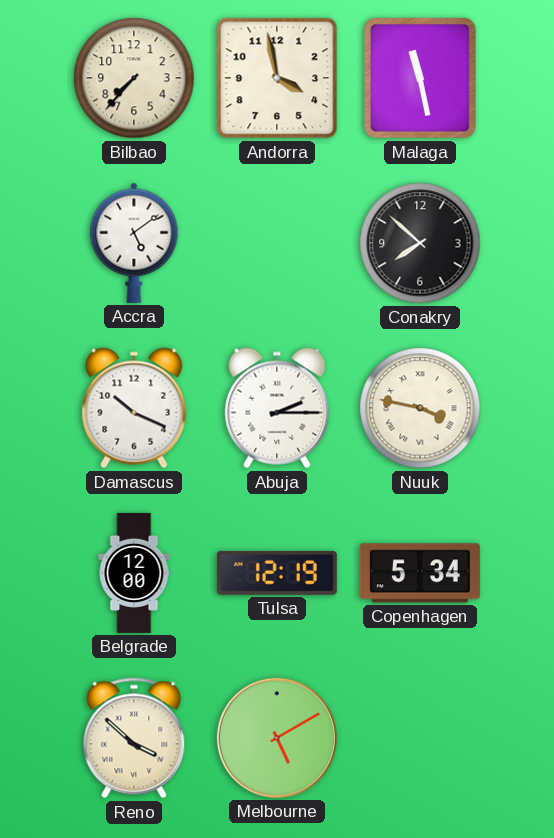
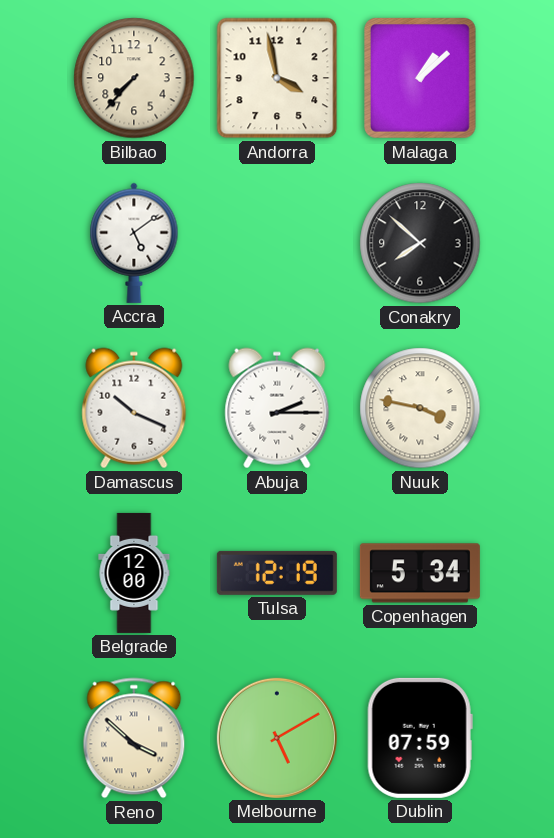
Malaga: 11:28 -> 1:08
Dublin: none -> 07:59
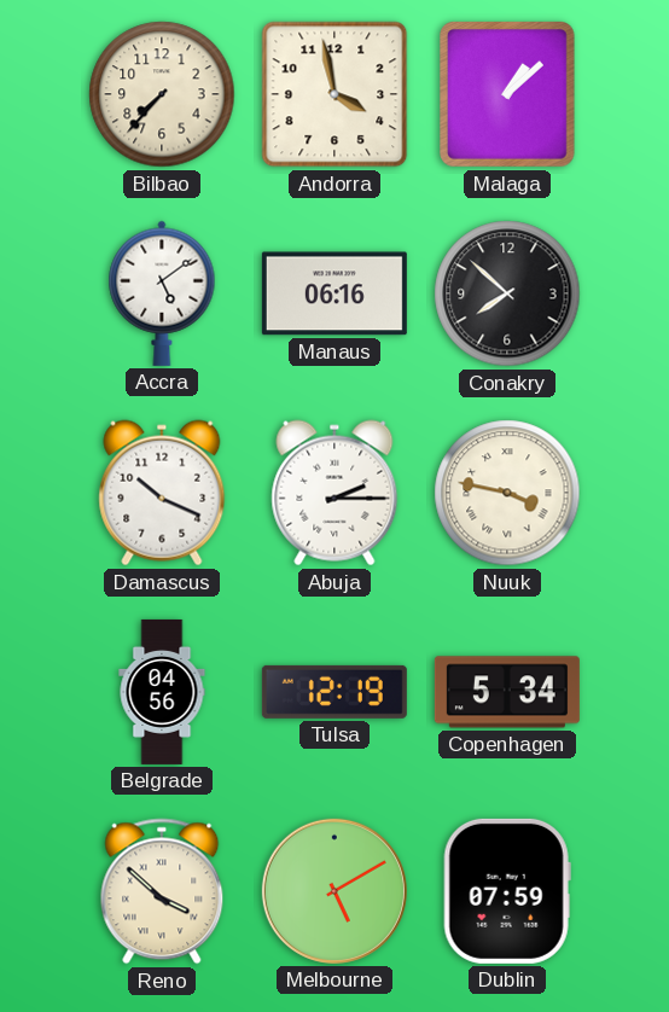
Manaus: none -> 06:16
Belgrade: 12:00 -> 04:56
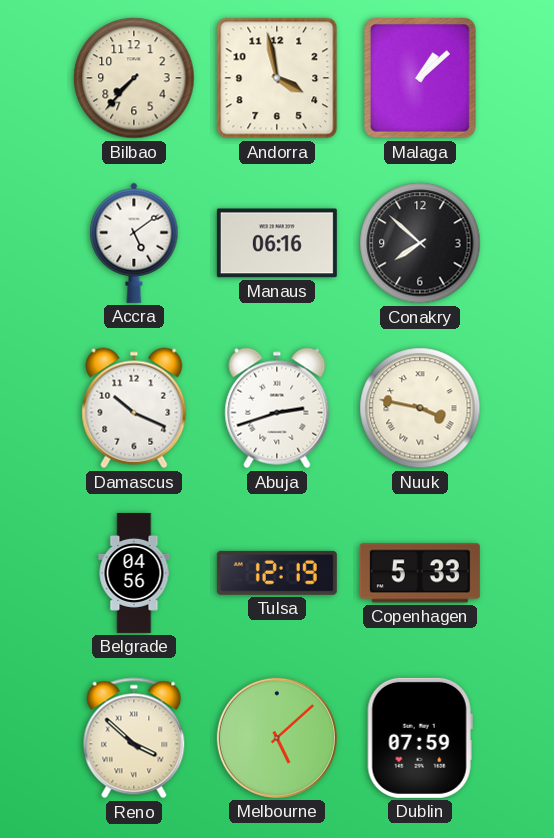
Abuja: 2:15 -> 2:42
Copenhagen: 5:34 -> 5:33
Melbourne: 5:10 -> 5:08
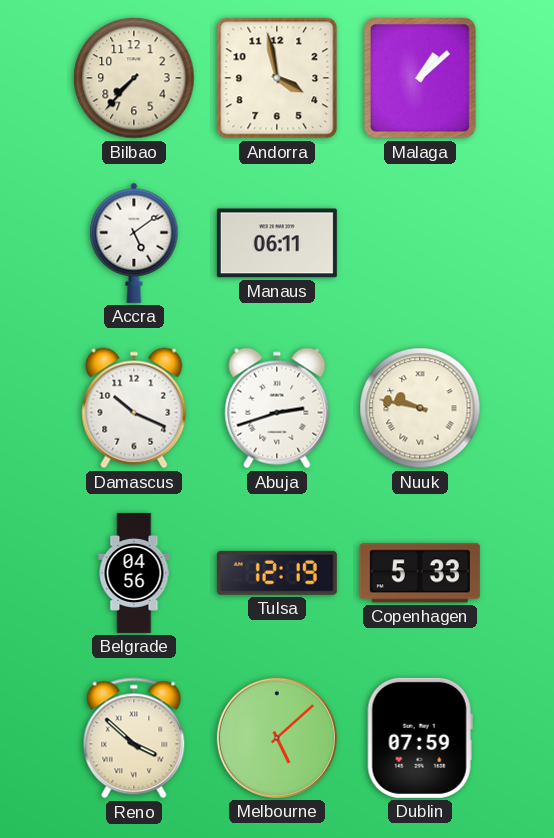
Manaus: 06:16 -> 06:11
Conakry: 7:52 -> none
Nuuk: 3:47 -> 9:47
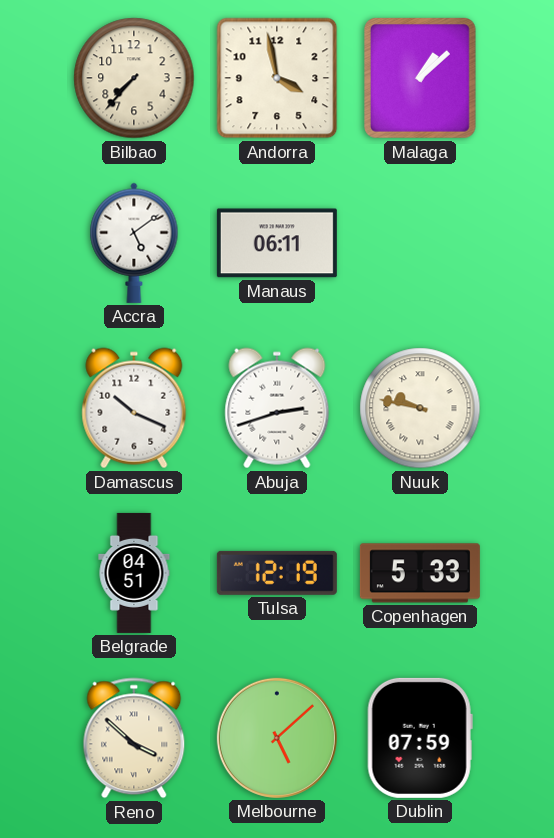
Belgrade: 04:56 -> 04:51
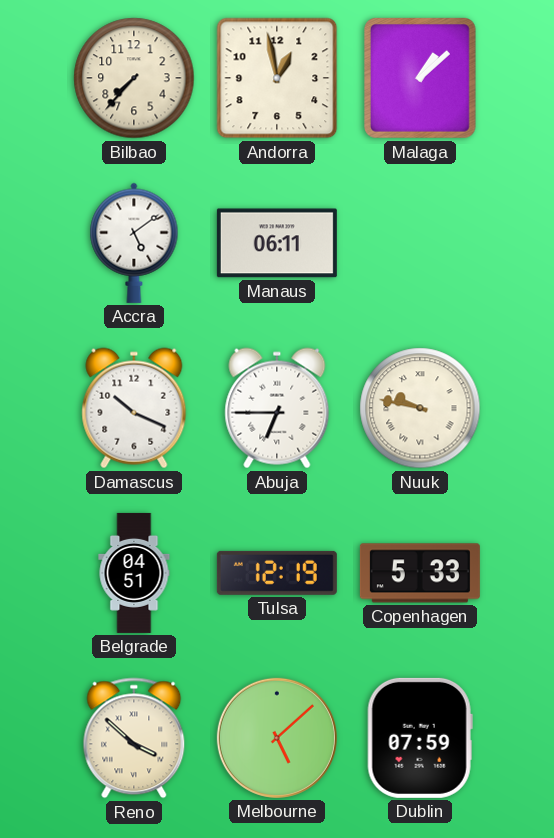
Andorra: 3:58 -> 12:58
Abuja: 2:42 -> 6:45
